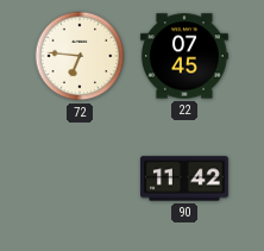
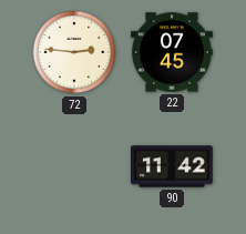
72: 6:46 -> 2:46
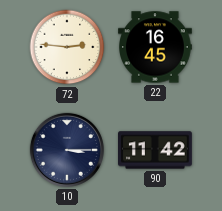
22: 07:45 -> 16:45
10: none -> 3:15
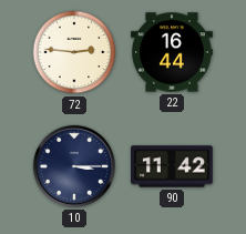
22: 16:45 -> 16:44
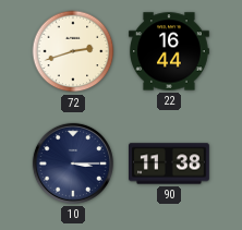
72: 2:46 -> 2:42
90: 11:42 -> 11:38
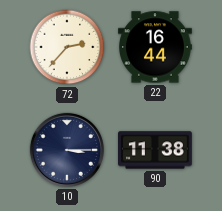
72: 2:42 -> 2:37
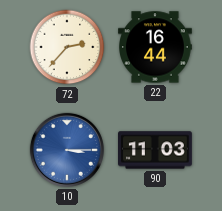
10 dial: navy -> blue
90: 11:38 -> 11:03
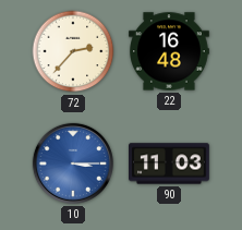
22: 16:44 -> 16:48
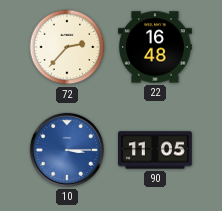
90: 11:03 -> 11:05
